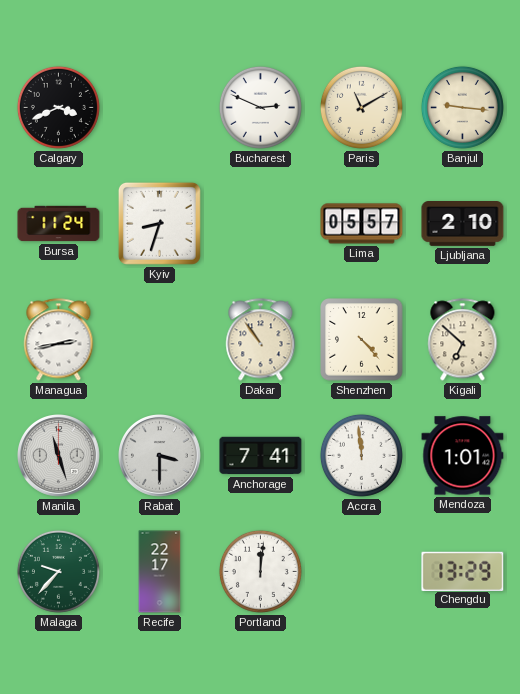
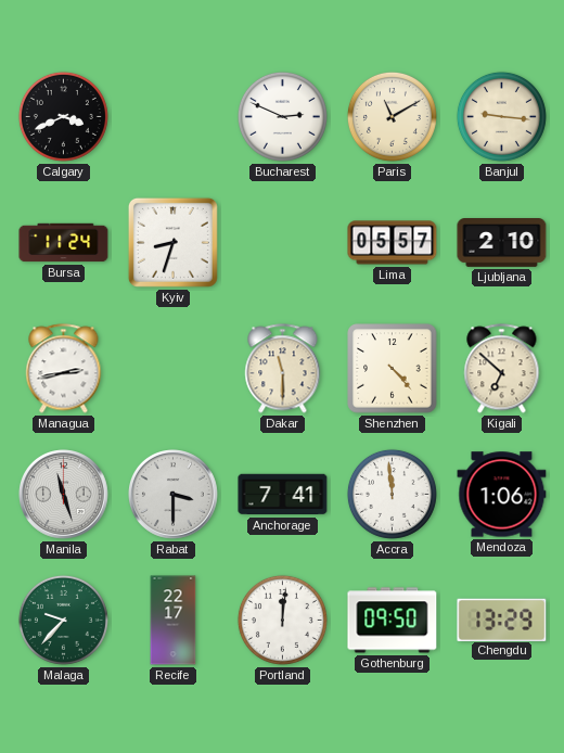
Dakar: 10:54 -> 11:30
Mendoza: 1:01 -> 1:06
Gothenburg: none -> 09:50
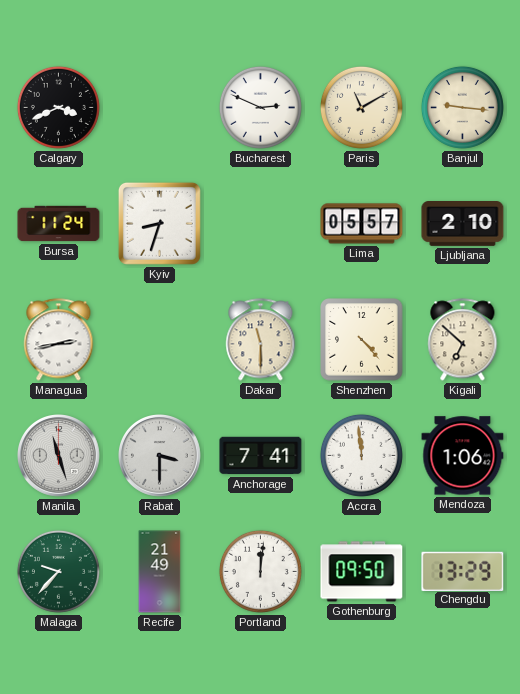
Recife: 22:17 -> 21:49
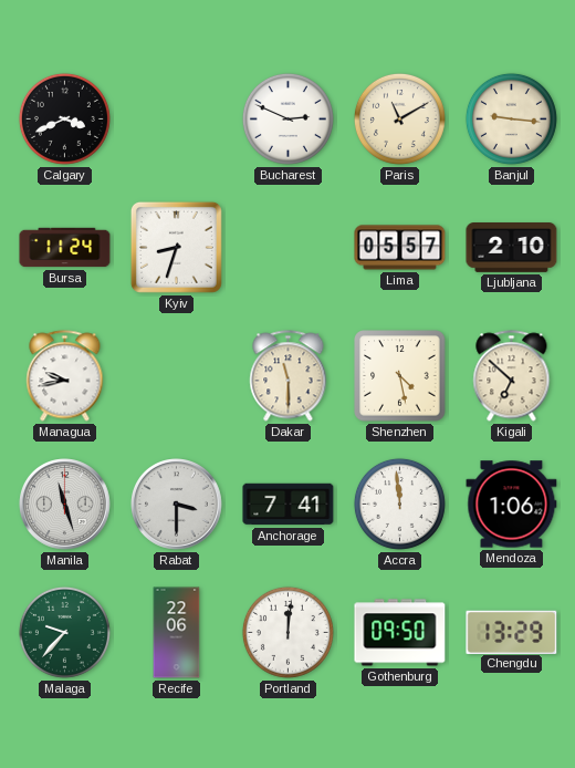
Managua: 2:43 -> 9:43
Shenzhen: 4:23 -> 4:28
Recife: 21:49 -> 22:06
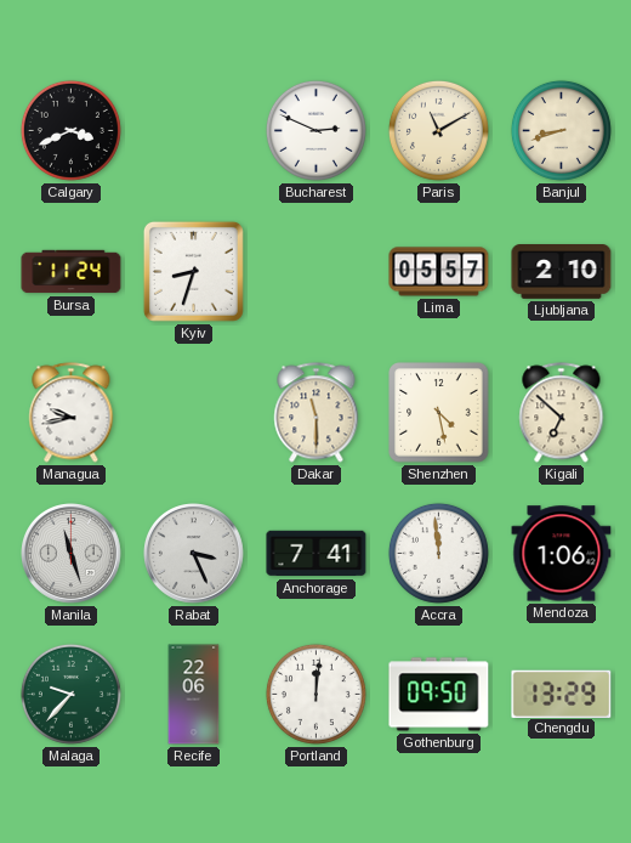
Banjul: 9:16 -> 8:42
Rabat: 3:30 -> 3:26
